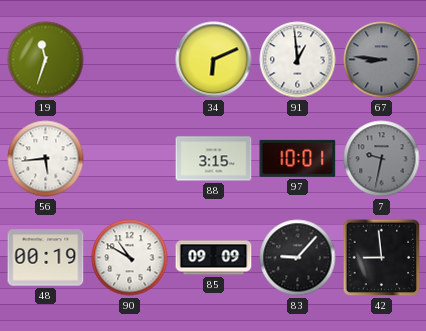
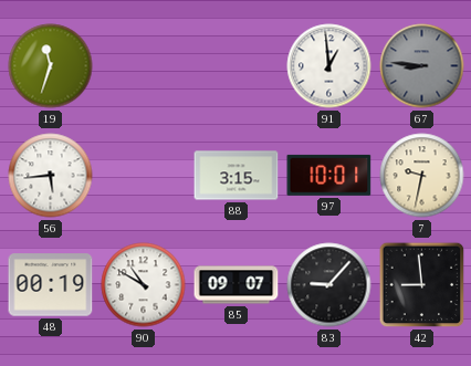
34: 6:11 -> none
7 dial: grey -> cream
85: 09:09 -> 09:07
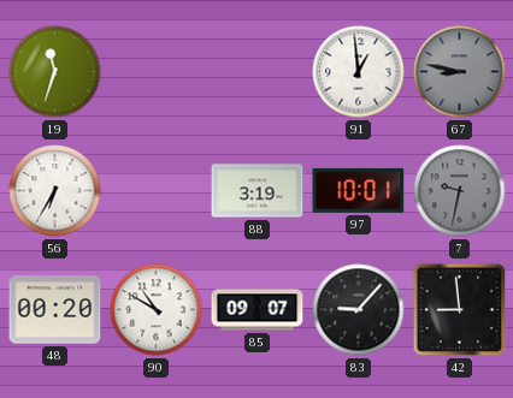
67: 8:46 -> 8:47
56: 5:44 -> 6:35
88: 3:15 -> 3:19
7 dial: cream -> grey
48: 00:19 -> 00:20
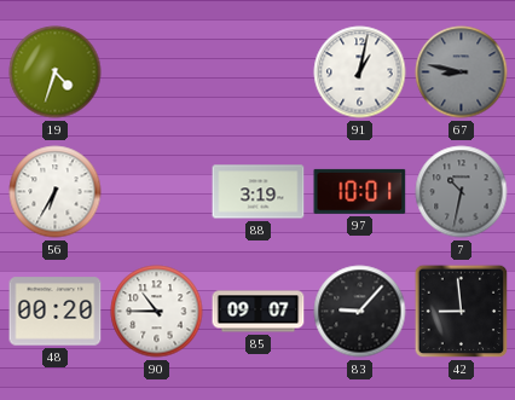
19: 11:33 -> 4:33
91: 12:59 -> 1:02
7: 9:32 -> 10:32
90: 10:50 -> 10:45
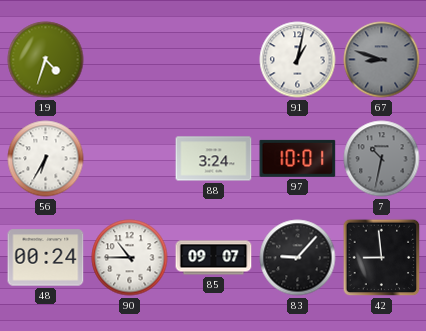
67: 8:47 -> 8:48
88: 3:19 -> 3:24
48: 00:20 -> 00:24
